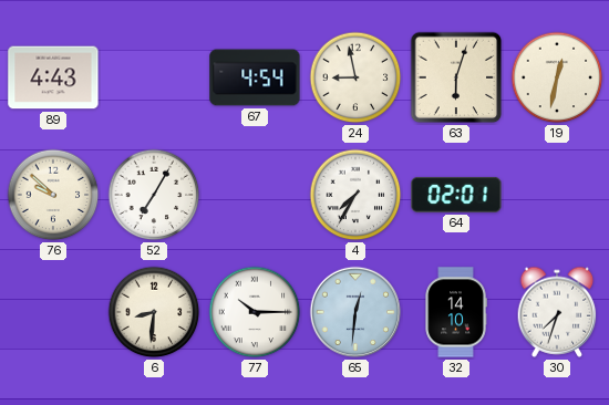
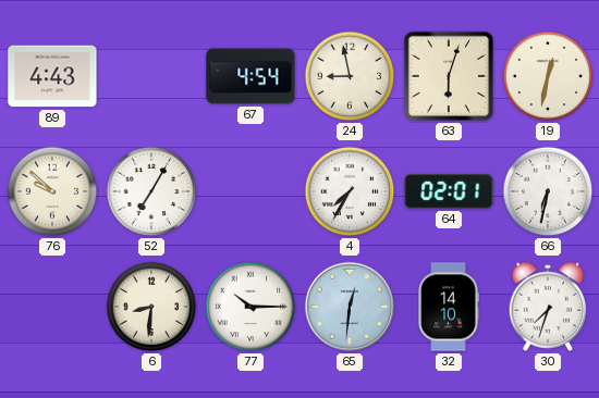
66: none -> 6:32
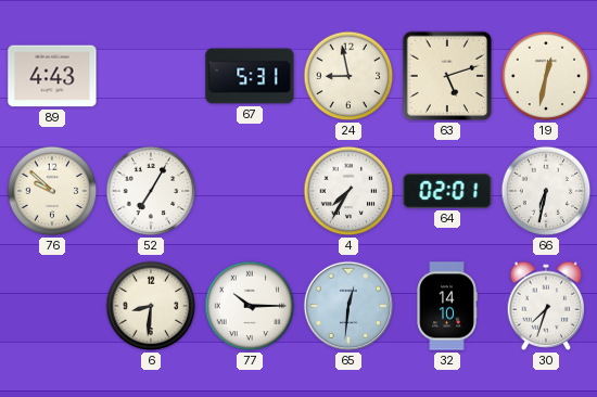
67: 4:54 -> 5:31
63: 6:03 -> 5:12
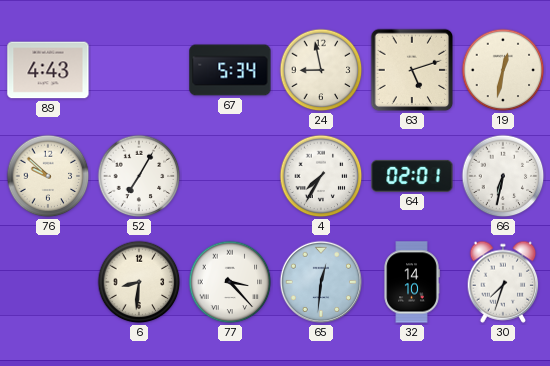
67: 5:31 -> 5:34
77: 10:15 -> 3:23
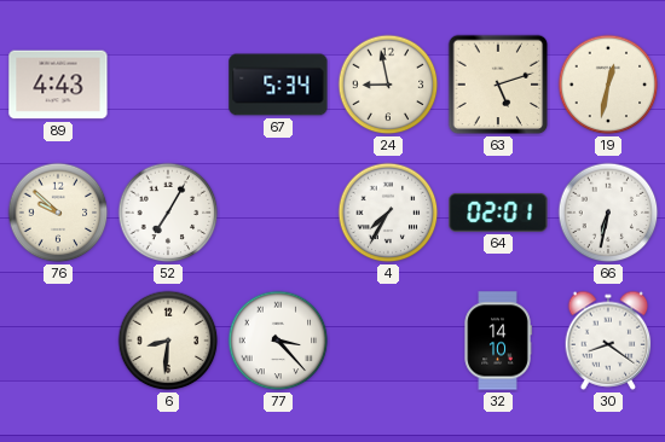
65: 12:31 -> none
30: 7:33 -> 8:21
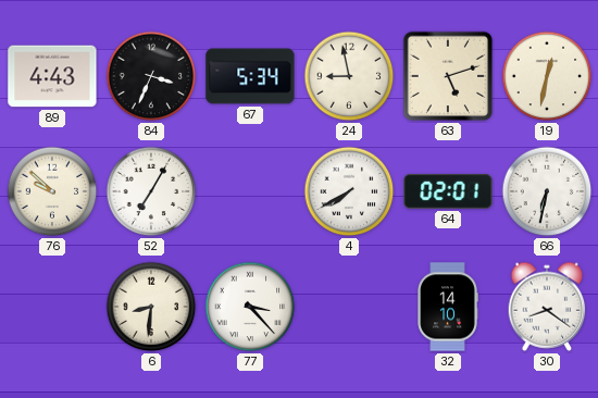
84: none -> 3:34
4: 7:35 -> 7:40
